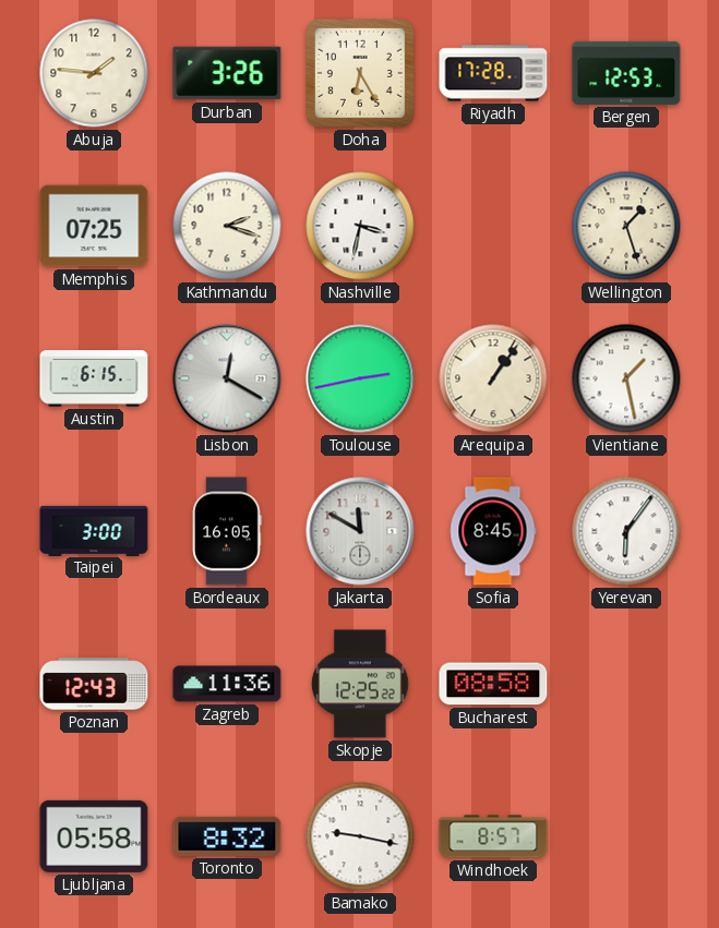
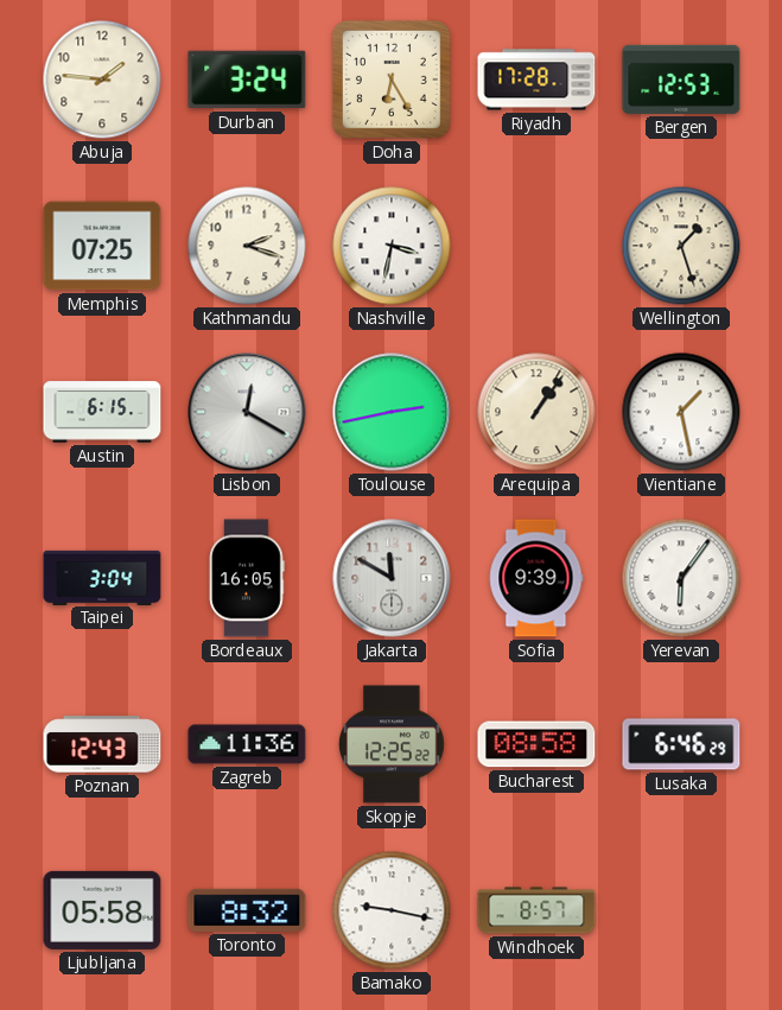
Durban: 3:26 -> 3:24
Taipei: 3:00 -> 3:04
Sofia: 8:45 -> 9:39
Lusaka: none -> 6:46
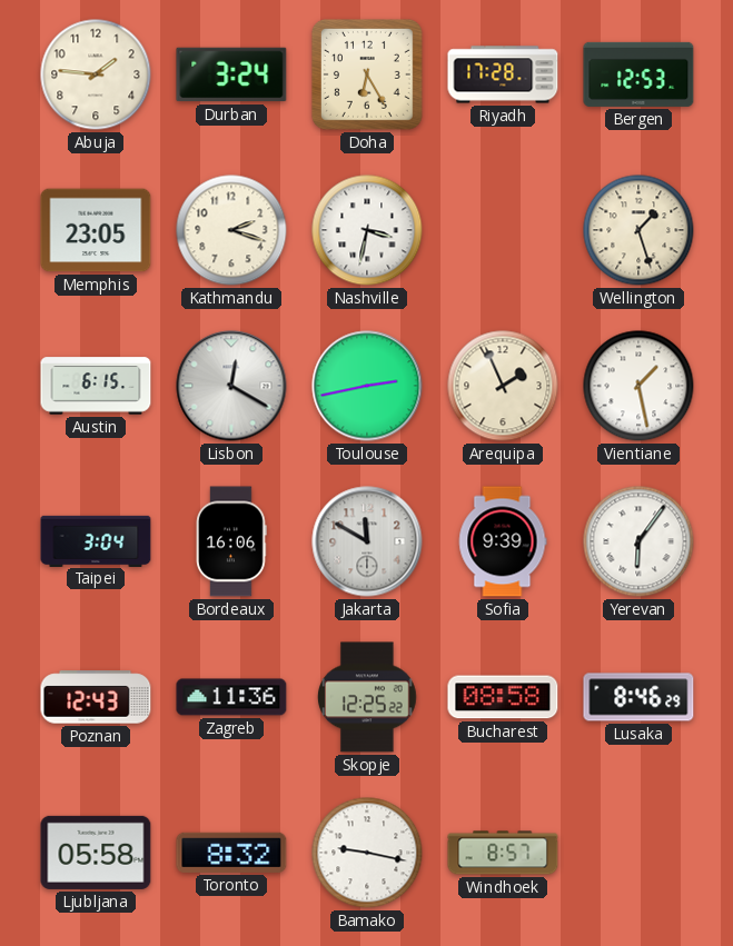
Memphis: 07:25 -> 23:05
Arequipa: 1:06 -> 1:56
Bordeaux: 16:05 -> 16:06
Lusaka: 6:46 -> 8:46
